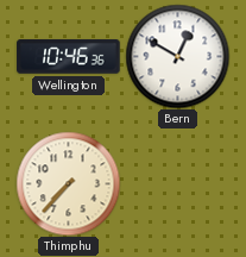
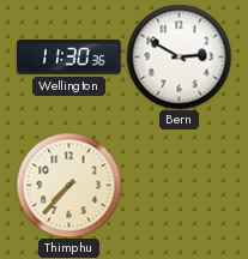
Wellington: 10:46 -> 11:30
Bern: 12:50 -> 2:50
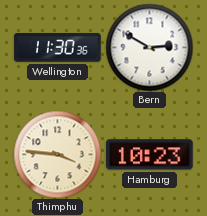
Thimphu: 7:37 -> 3:46
Hamburg: none -> 10:23
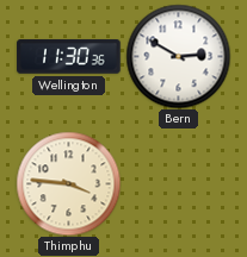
Hamburg: 10:23 -> none
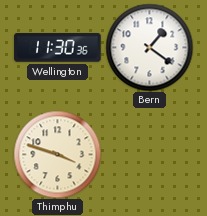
Bern: 2:50 -> 1:21
Thimphu: 3:46 -> 3:48
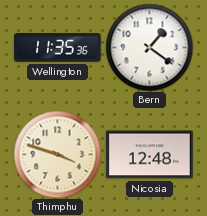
Wellington: 11:30 -> 11:35
Nicosia: none -> 12:48
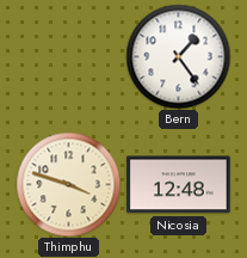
Wellington: 11:35 -> none
Bern: 1:21 -> 1:24
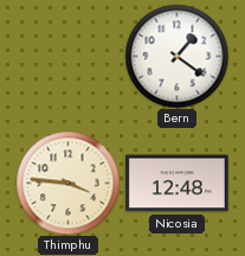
Bern: 1:24 -> 1:21
Thimphu: 3:48 -> 3:46
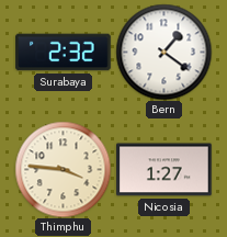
Surabaya: none -> 2:32
Nicosia: 12:48 -> 1:27
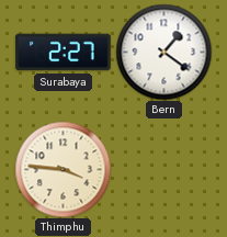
Surabaya: 2:32 -> 2:27
Nicosia: 1:27 -> none
